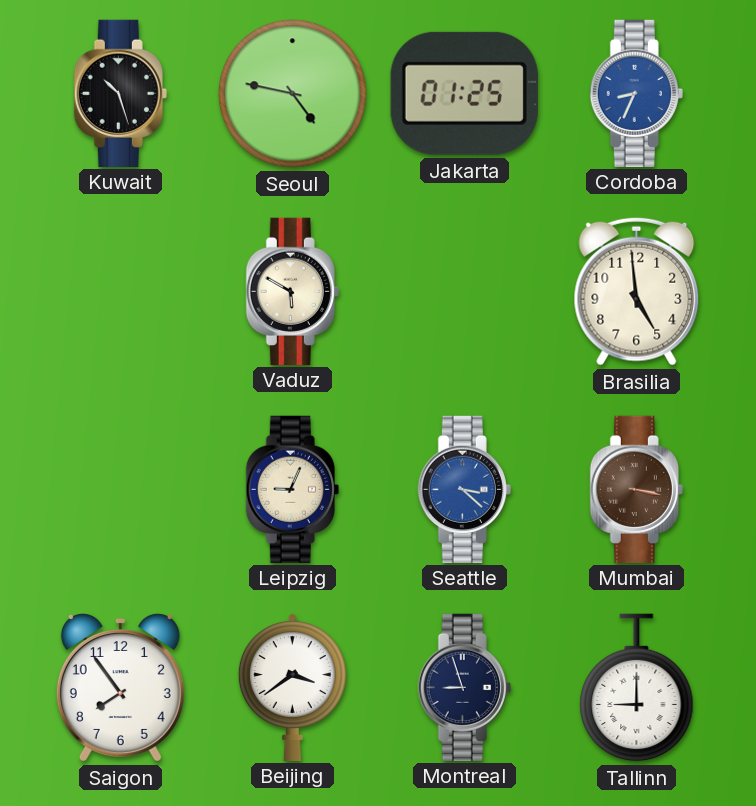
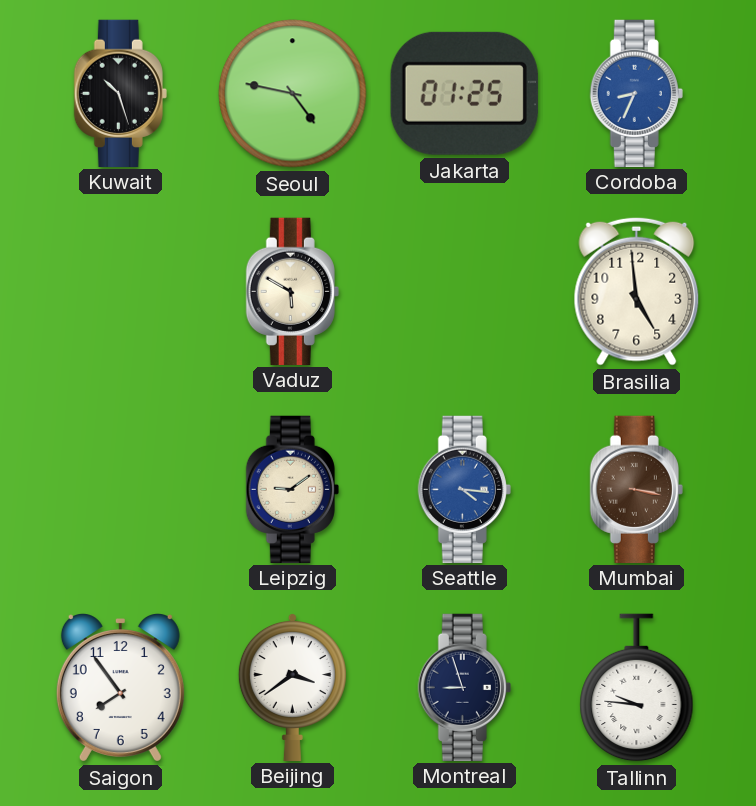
Leipzig: 9:04 -> 9:09
Seattle: 3:22 -> 4:16
Tallinn: 9:00 -> 9:46
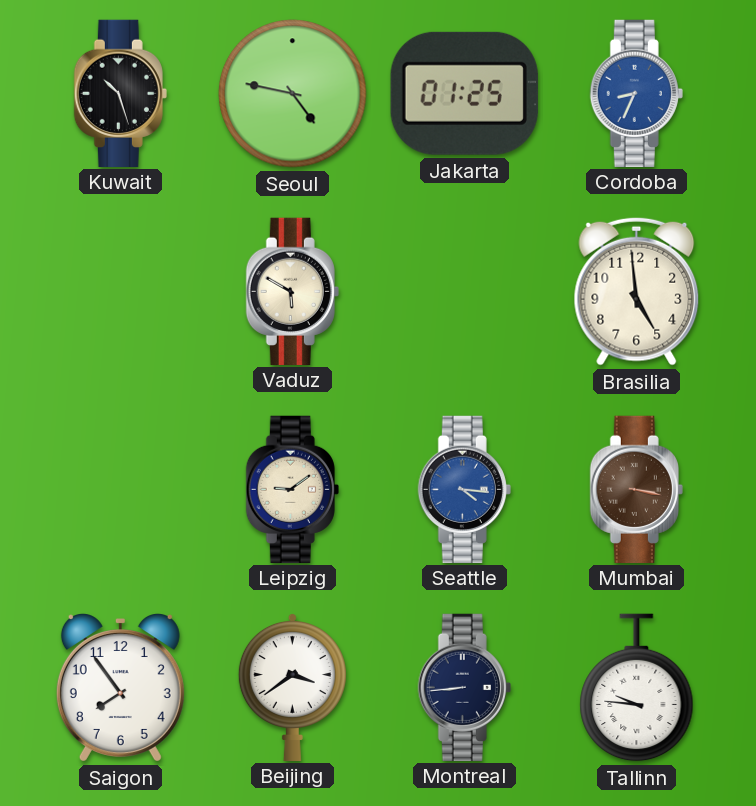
Montreal: 8:57 -> 8:44
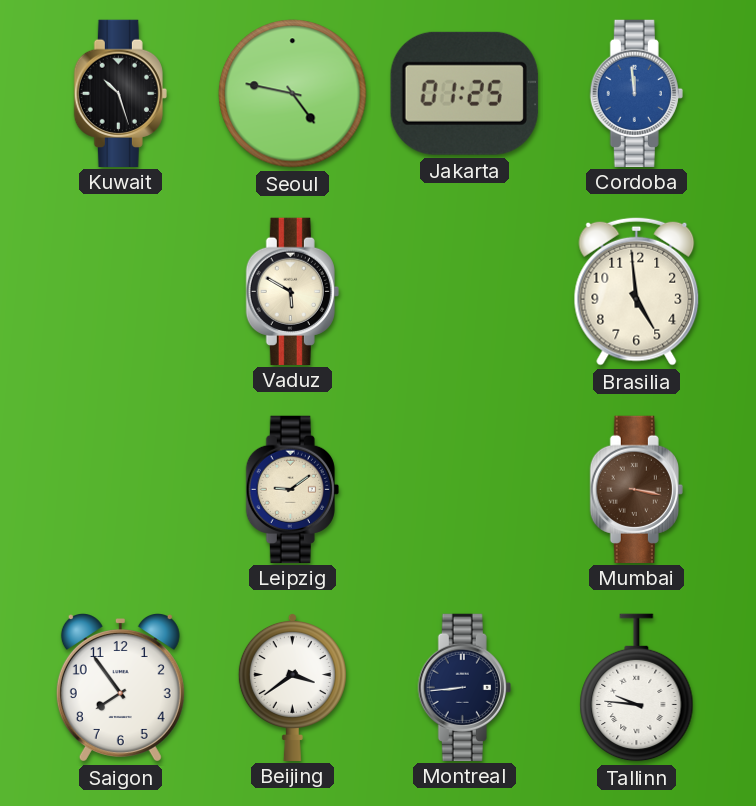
Cordoba: 8:34 -> 11:59
Seattle: 4:16 -> none
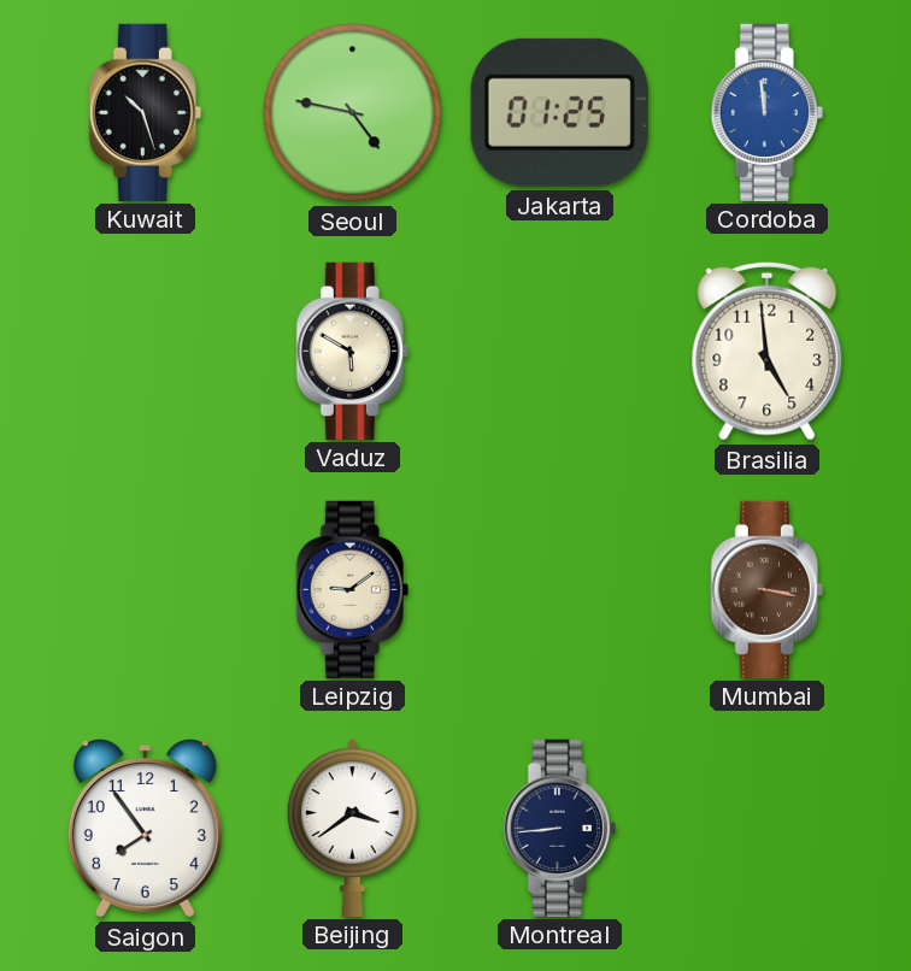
Tallinn: 9:46 -> none
